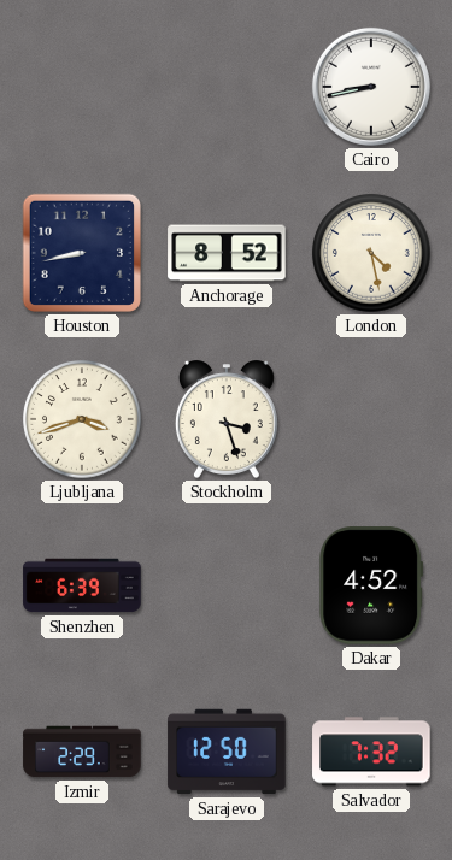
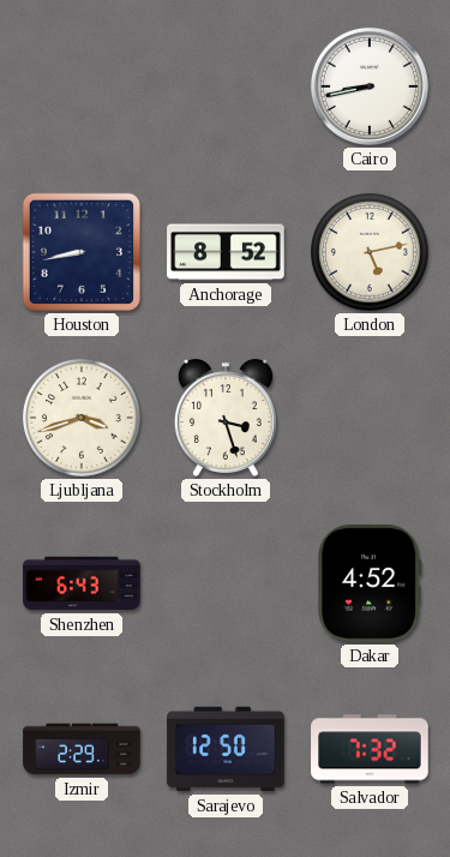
London: 4:28 -> 5:13
Shenzhen: 6:39 -> 6:43
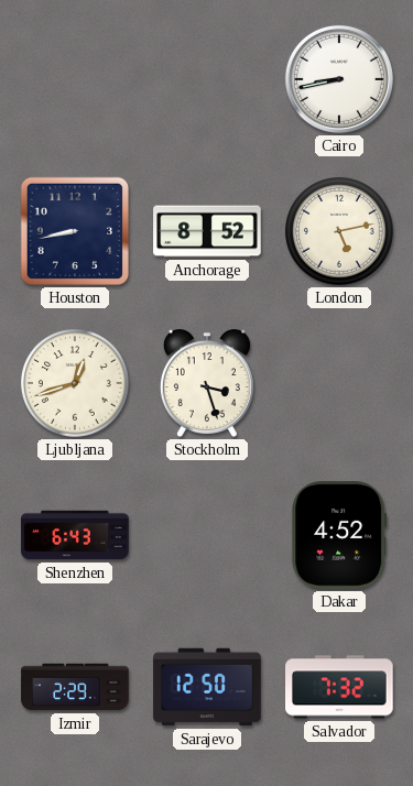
Ljubljana: 3:42 -> 12:42
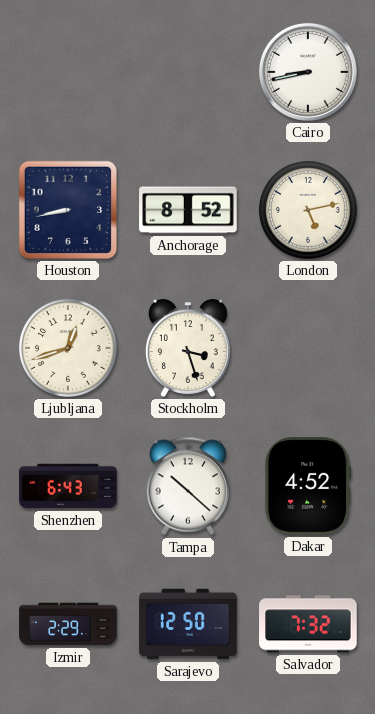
Tampa: none -> 10:22
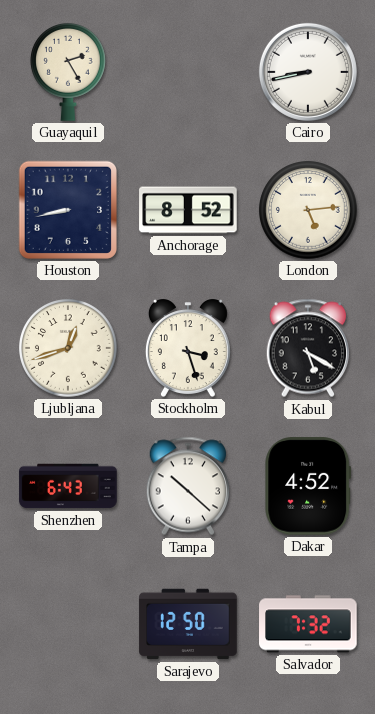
Guayaquil: none -> 2:25
London: 5:13 -> 5:14
Kabul: none -> 5:20
Izmir: 2:29 -> none
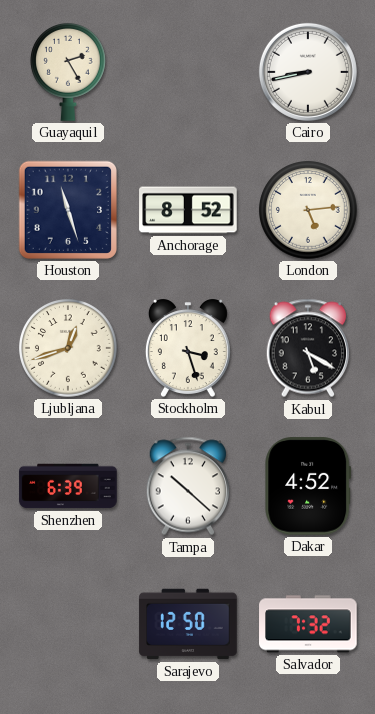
Houston: 8:43 -> 11:27
Shenzhen: 6:43 -> 6:39
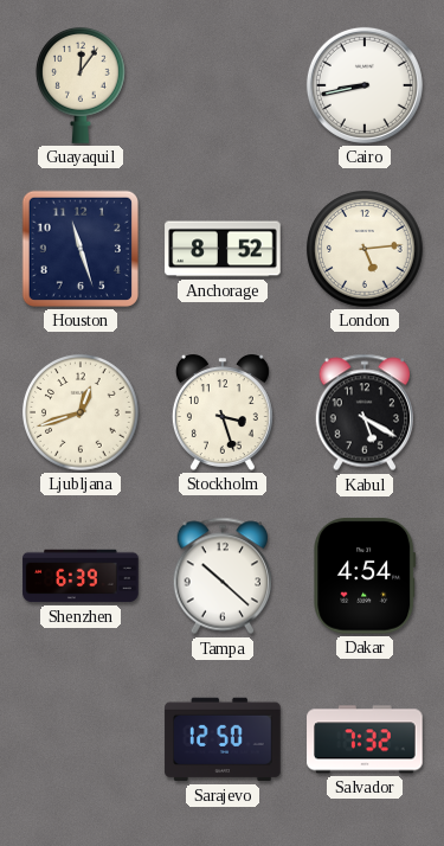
Guayaquil: 2:25 -> 12:06
Dakar: 4:52 -> 4:54
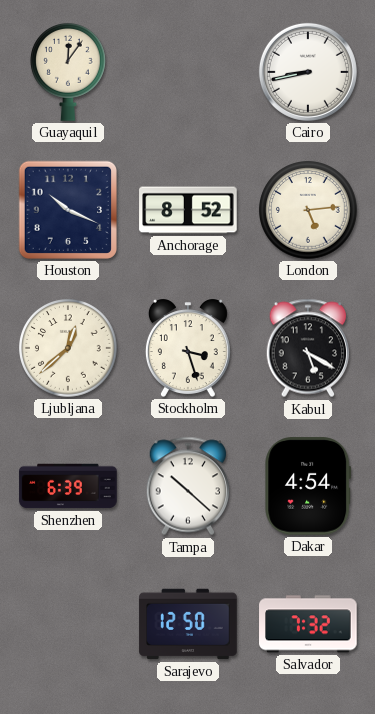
Houston: 11:27 -> 10:19
Ljubljana: 12:42 -> 12:38
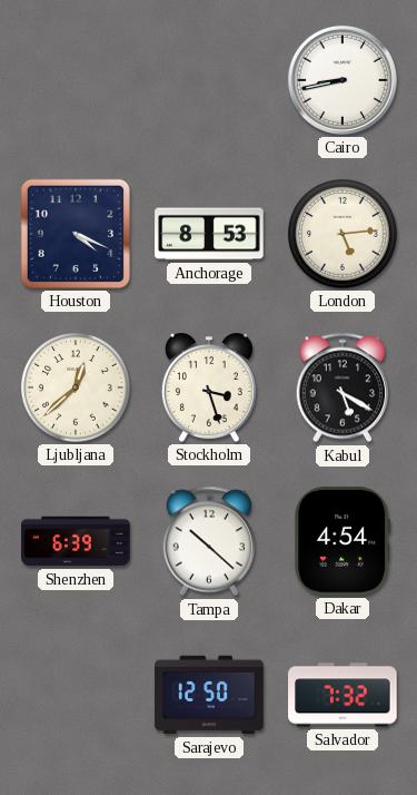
Guayaquil: 12:06 -> none
Houston: 10:19 -> 4:19
Anchorage: 8:52 -> 8:53
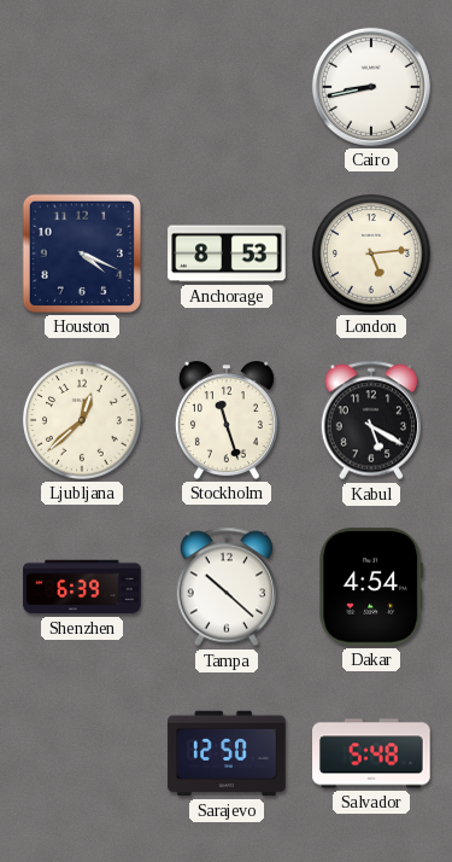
Stockholm: 3:27 -> 11:27
Salvador: 7:32 -> 5:48
